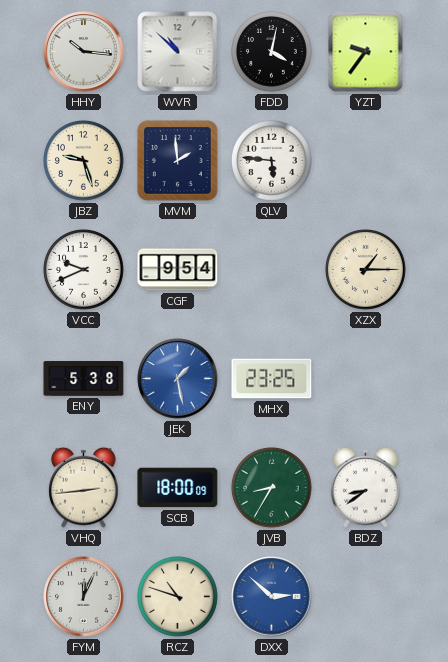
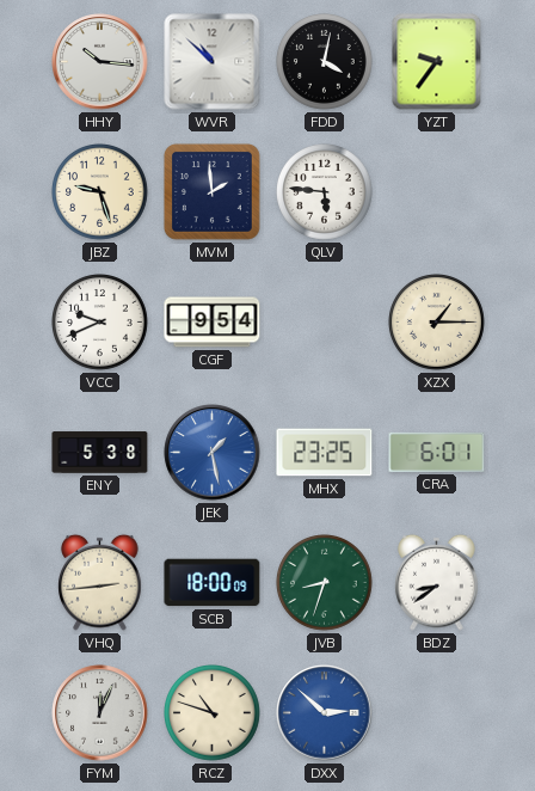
CRA: none -> 6:01
JVB: 8:35 -> 8:33
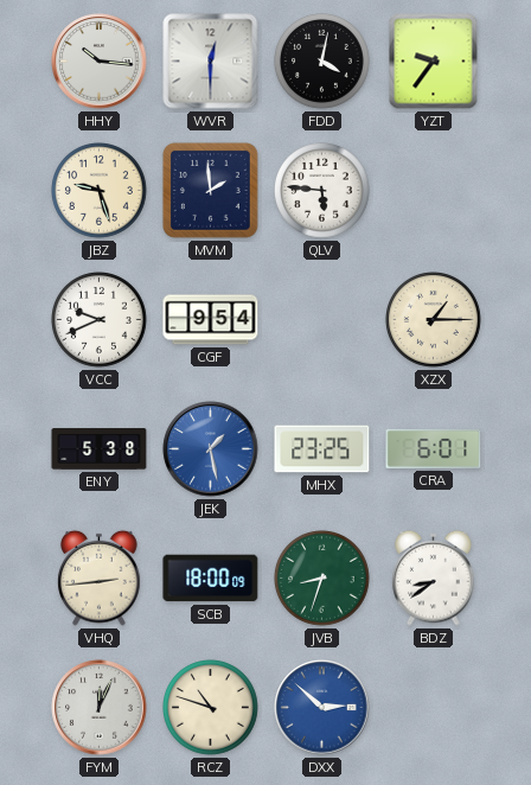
WVR: 10:52 -> 12:30
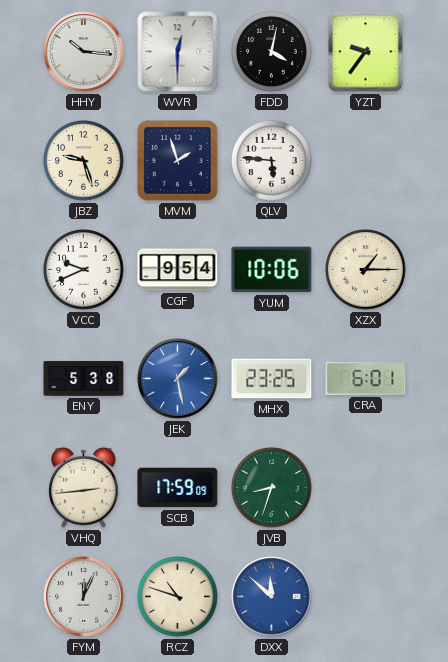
MVM: 1:59 -> 1:57
YUM: none -> 10:06
SCB: 18:00 -> 17:59
BDZ: 8:39 -> none
DXX: 2:52 -> 11:52
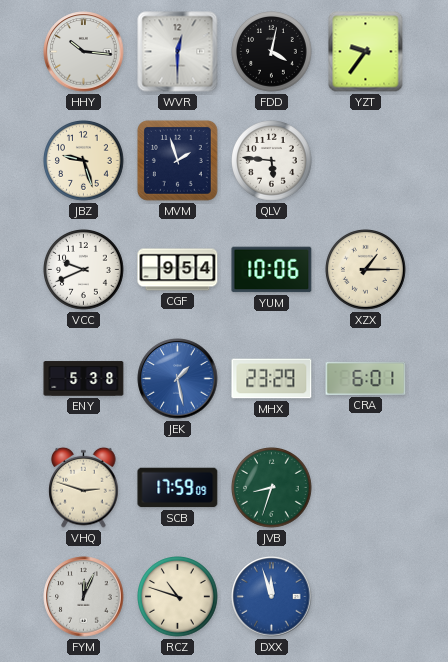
MHX: 23:25 -> 23:29
VHQ: 2:44 -> 2:48
DXX: 11:52 -> 11:57
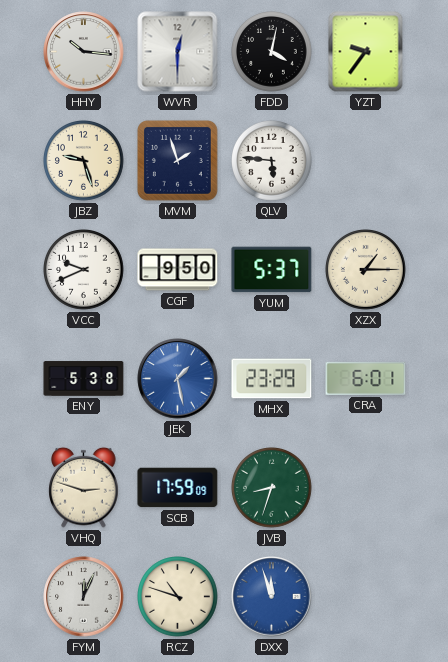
CGF: 9:54 -> 9:50
YUM: 10:06 -> 5:37
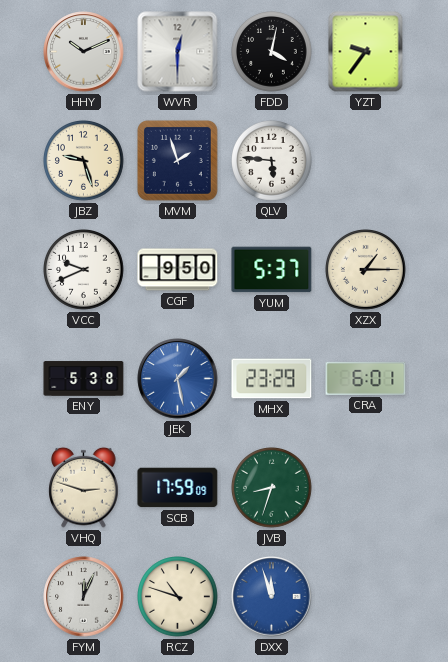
HHY: 10:16 -> 10:11
